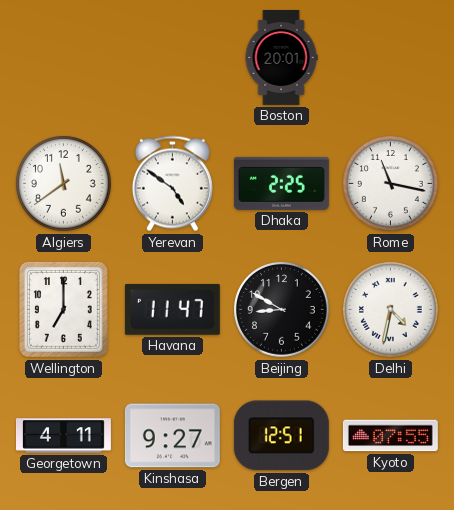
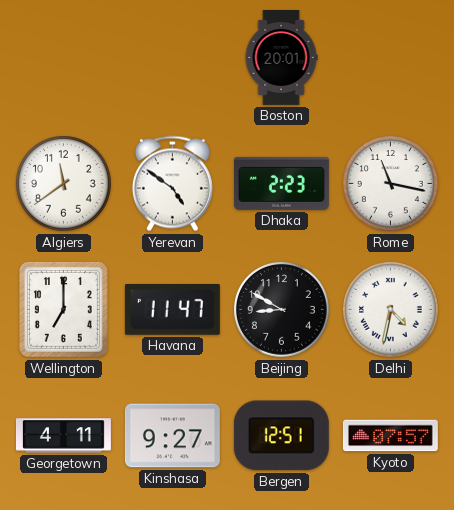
Dhaka: 2:25 -> 2:23
Kyoto: 07:55 -> 07:57
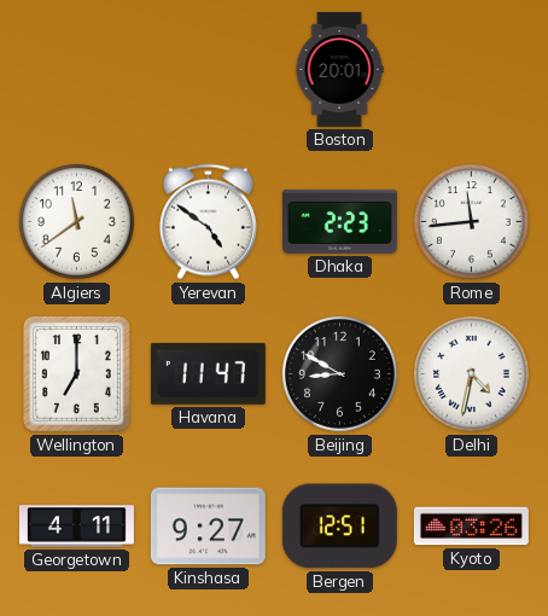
Rome: 11:17 -> 11:44
Kyoto: 07:57 -> 03:26
